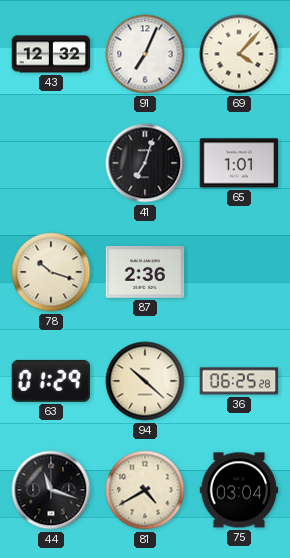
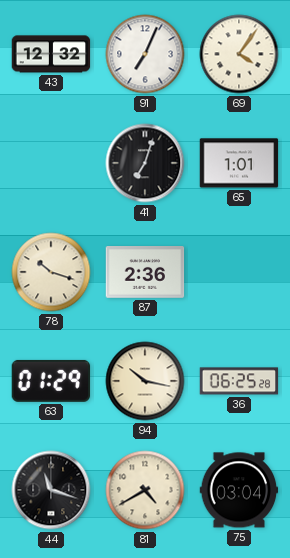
69: 4:07 -> 4:06
94: 10:22 -> 10:17
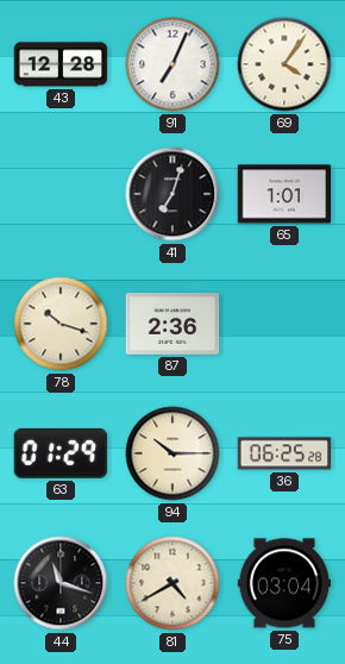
43: 12:32 -> 12:28
94: 10:17 -> 10:15
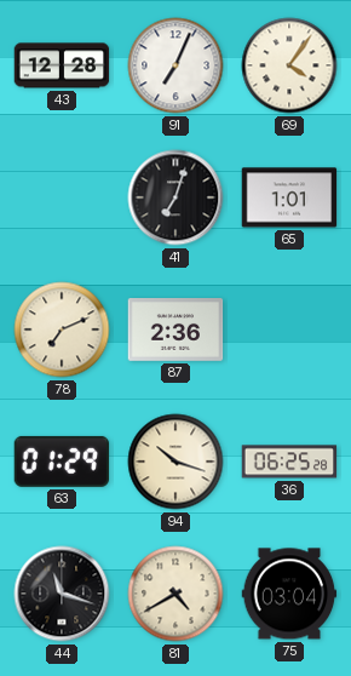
78: 10:18 -> 7:11
94: 10:15 -> 10:18
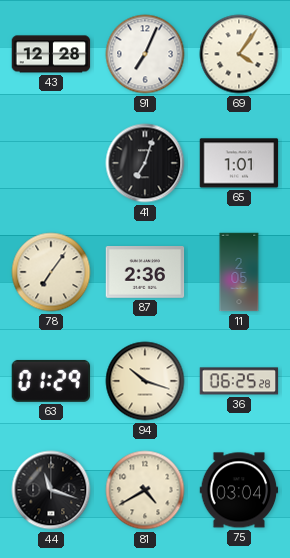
78: 7:11 -> 7:06
11: none -> 2:05
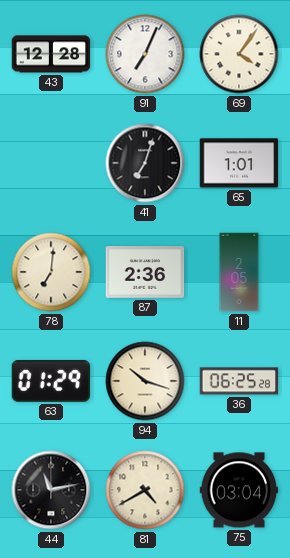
78: 7:06 -> 7:01
44: 11:18 -> 11:13
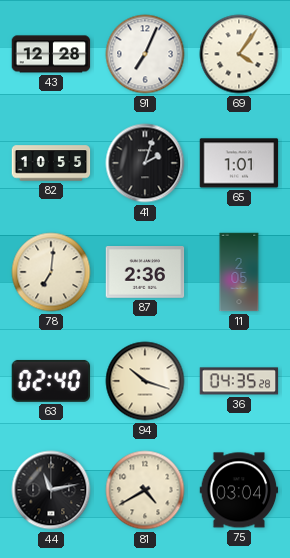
82: none -> 10:55
41: 7:03 -> 2:03
63: 01:29 -> 02:40
36: 06:25 -> 04:35
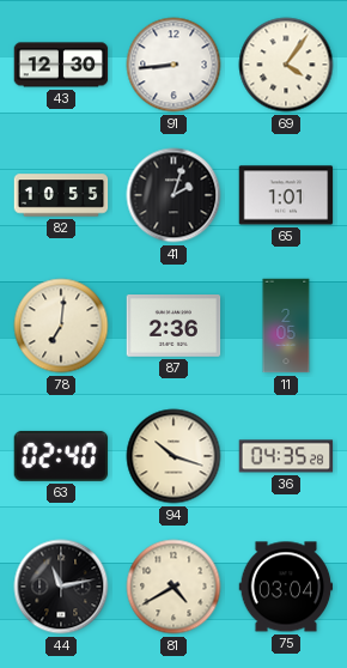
43: 12:28 -> 12:30
91: 7:04 -> 8:44
